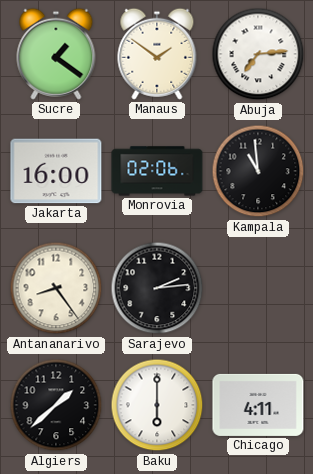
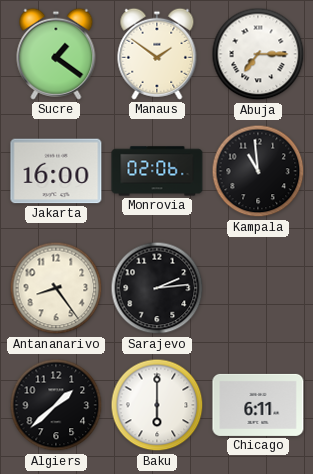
Abuja: 7:14 -> 7:15
Chicago: 4:11 -> 6:11
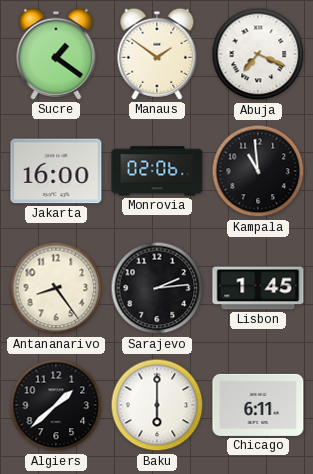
Abuja: 7:15 -> 7:19
Lisbon: none -> 1:45
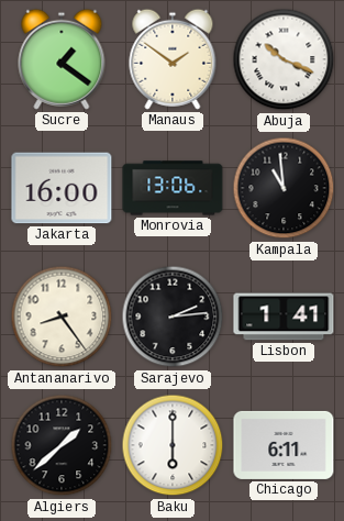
Abuja: 7:19 -> 10:19
Monrovia: 02:06 -> 13:06
Lisbon: 1:45 -> 1:41
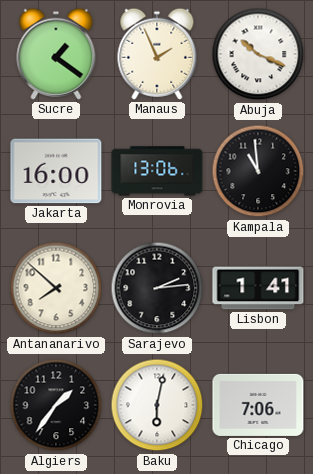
Manaus: 1:51 -> 1:56
Antananarivo: 8:24 -> 7:52
Algiers: 1:38 -> 1:36
Baku: 6:00 -> 6:02
Chicago: 6:11 -> 7:06
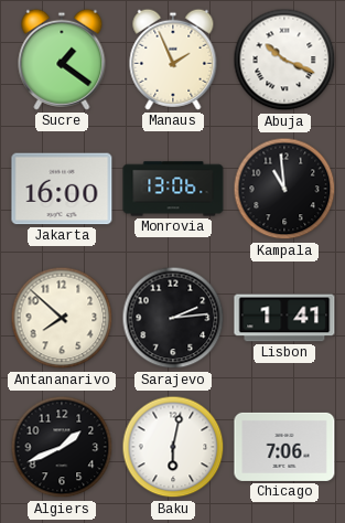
Algiers: 1:36 -> 1:41
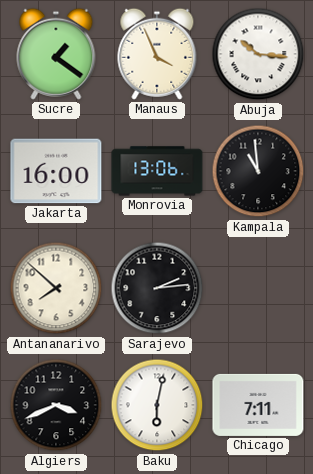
Manaus: 1:56 -> 3:56
Abuja: 10:19 -> 10:16
Lisbon: 1:41 -> none
Algiers: 1:41 -> 3:41
Chicago: 7:06 -> 7:11
